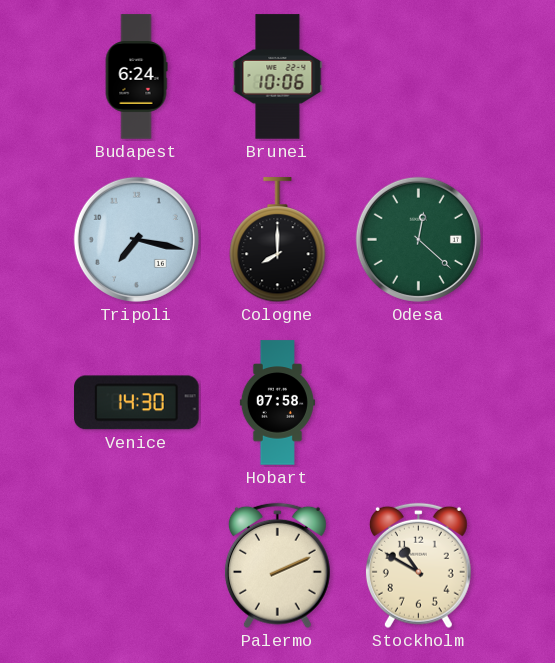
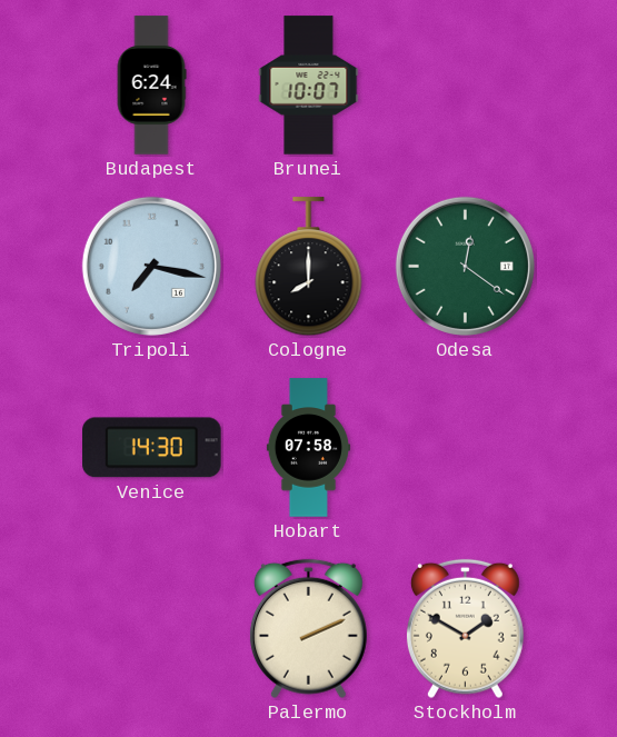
Brunei: 10:06 -> 10:07
Odesa: 12:22 -> 12:21
Stockholm: 10:50 -> 1:50
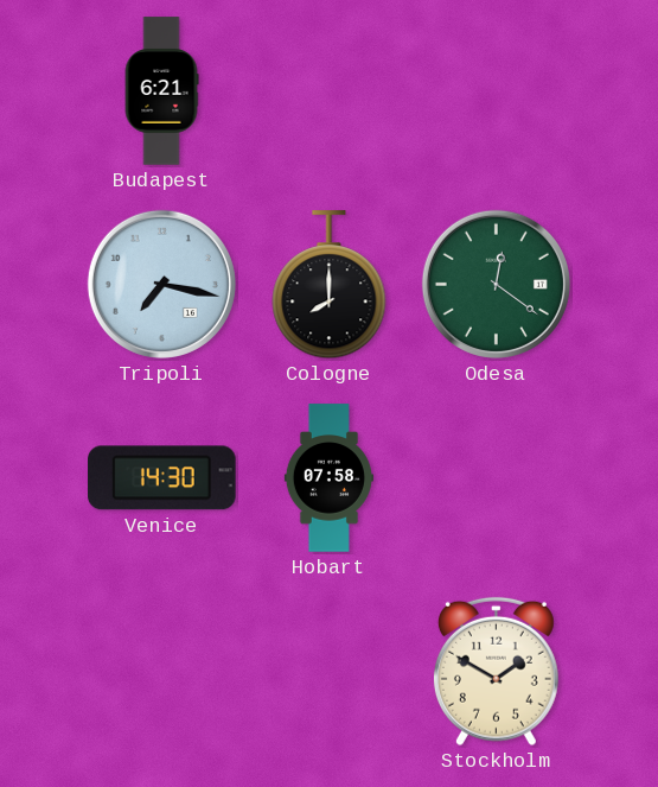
Budapest: 6:24 -> 6:21
Brunei: 10:07 -> none
Palermo: 2:11 -> none
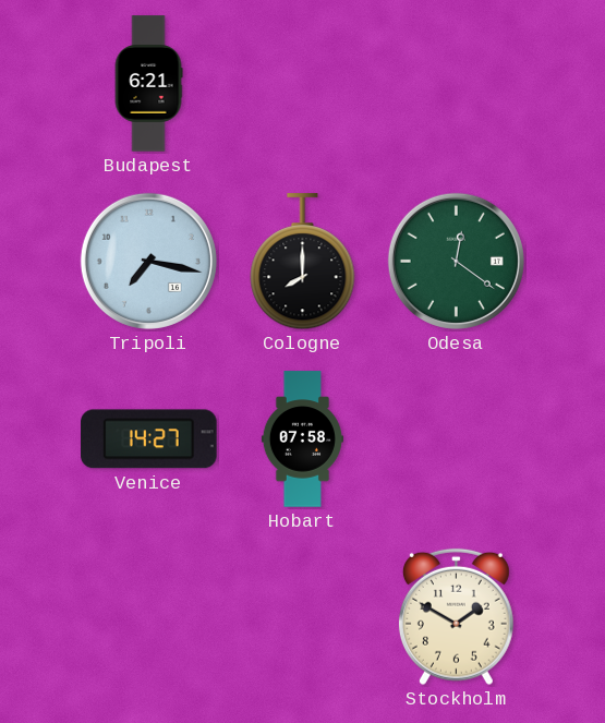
Venice: 14:30 -> 14:27
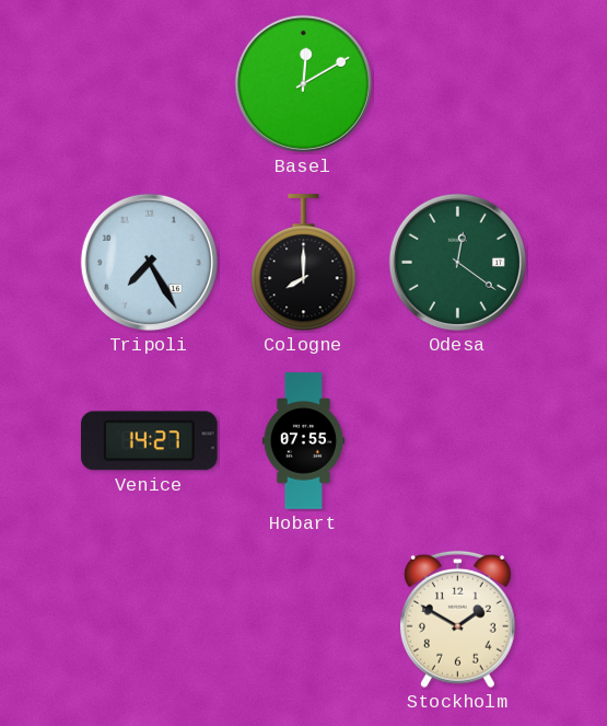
Budapest: 6:21 -> none
Basel: none -> 12:10
Tripoli: 7:17 -> 7:25
Hobart: 07:58 -> 07:55
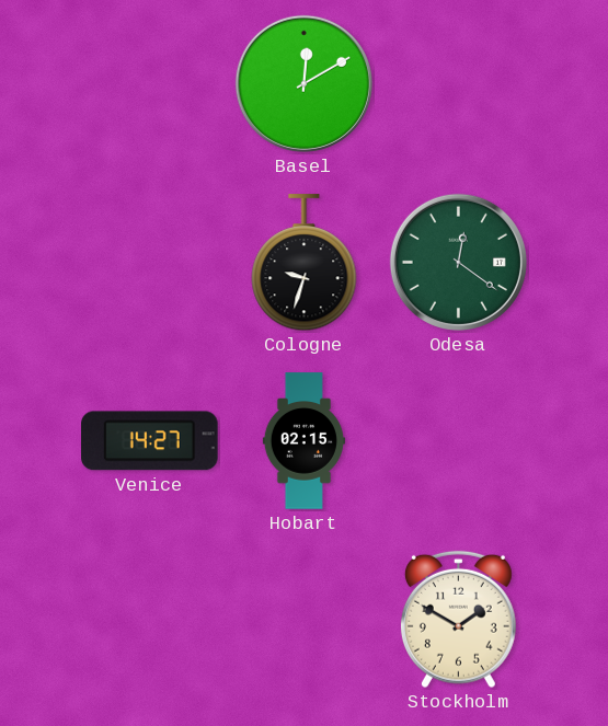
Tripoli: 7:25 -> none
Cologne: 8:00 -> 9:33
Hobart: 07:55 -> 02:15
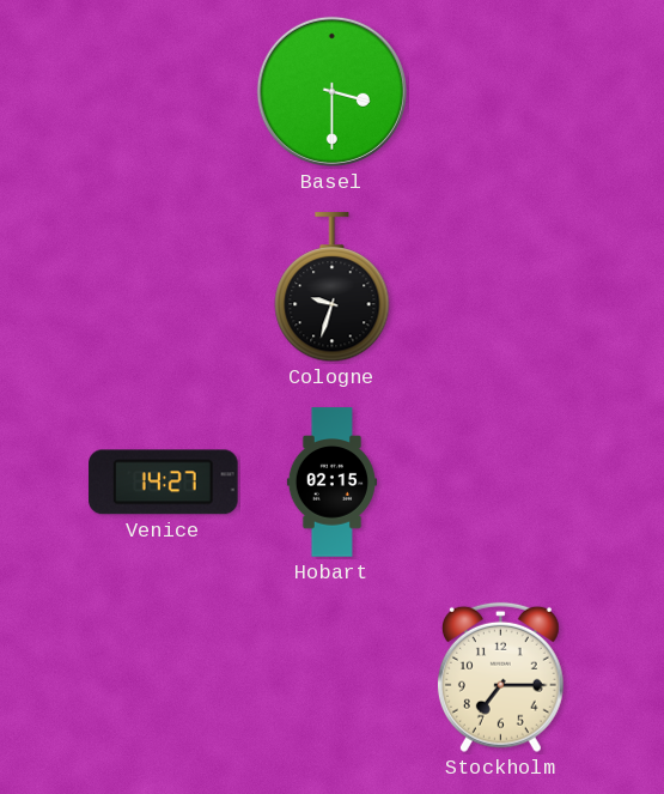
Basel: 12:10 -> 3:30
Odesa: 12:21 -> none
Stockholm: 1:50 -> 7:15
